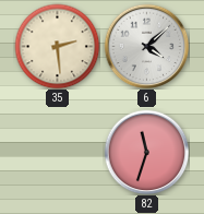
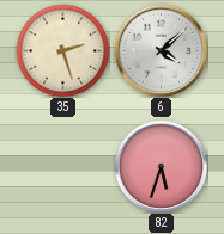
35: 2:29 -> 2:27
82: 11:33 -> 5:33
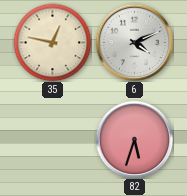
35: 2:27 -> 12:47
6: 4:08 -> 4:11
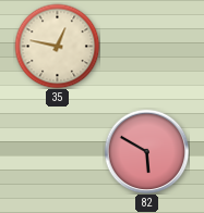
6: 4:11 -> none
82: 5:33 -> 5:50
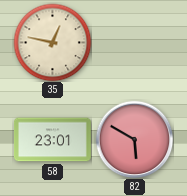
58: none -> 23:01
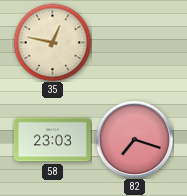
58: 23:01 -> 23:03
82: 5:50 -> 7:18
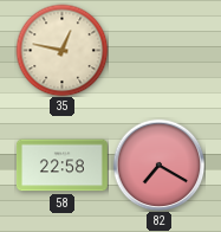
58: 23:03 -> 22:58
82: 7:18 -> 7:20
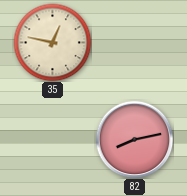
58: 22:58 -> none
82: 7:20 -> 8:13
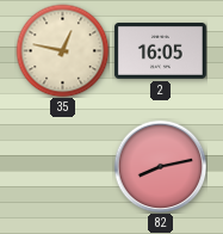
2: none -> 16:05
